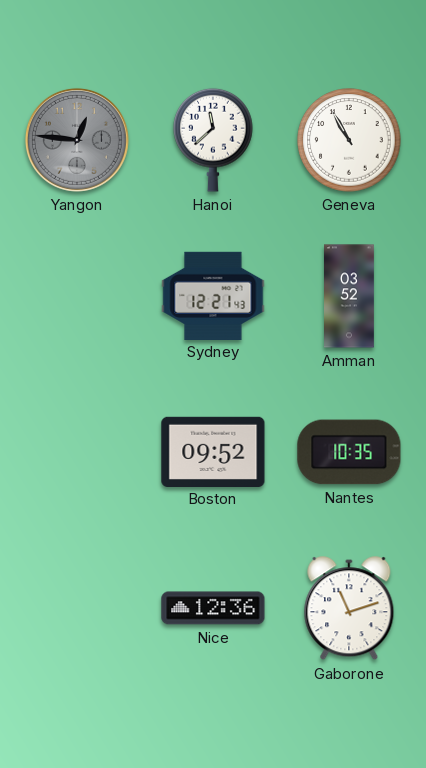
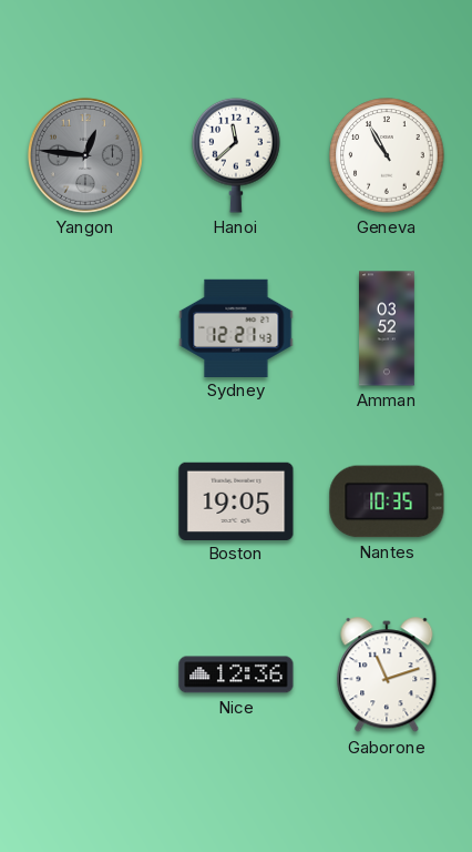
Boston: 09:52 -> 19:05
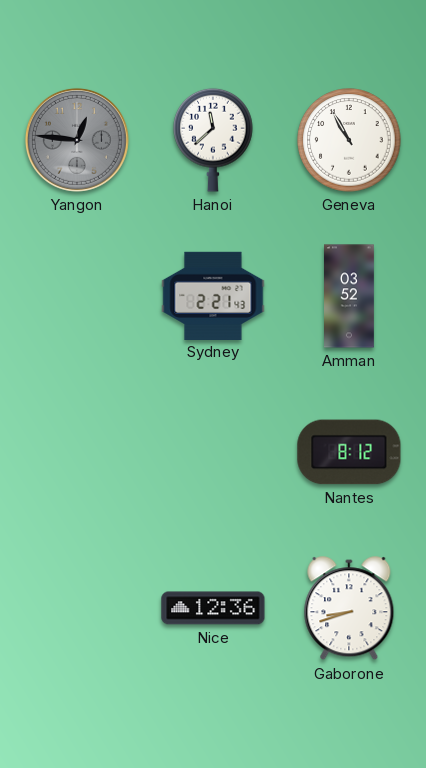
Sydney: 12:21 -> 2:21
Boston: 19:05 -> none
Nantes: 10:35 -> 8:12
Gaborone: 11:12 -> 8:42
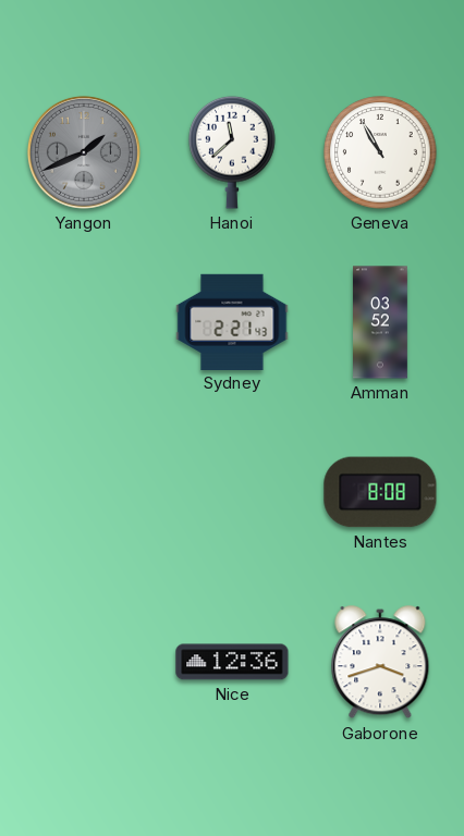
Yangon: 12:46 -> 1:41
Nantes: 8:12 -> 8:08
Gaborone: 8:42 -> 3:42
